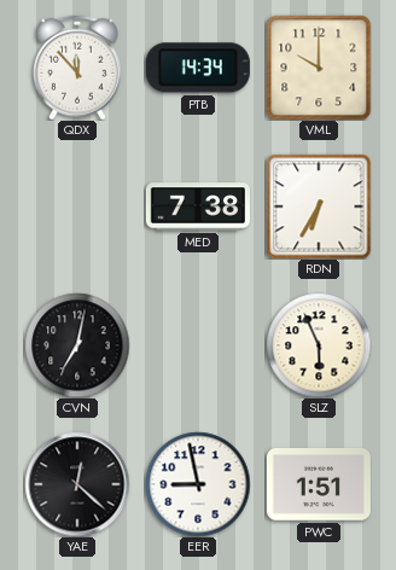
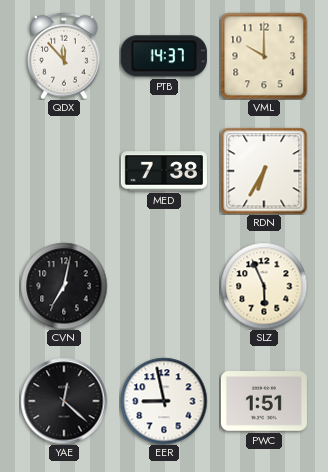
PTB: 14:34 -> 14:37
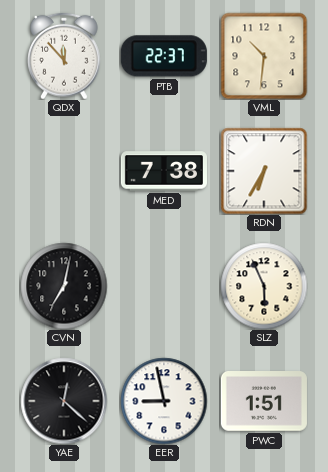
PTB: 14:37 -> 22:37
VML: 10:00 -> 10:31
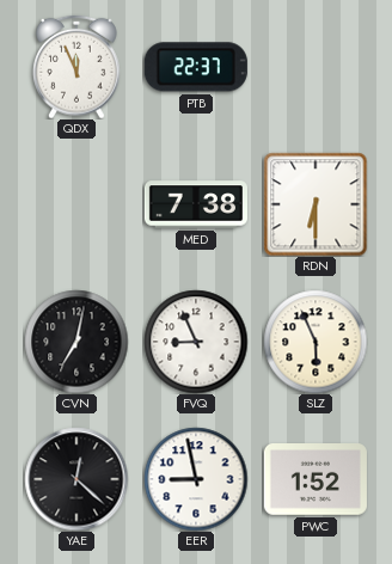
QDX: 11:53 -> 11:56
VML: 10:31 -> none
RDN: 6:35 -> 6:30
FVQ: none -> 8:56
PWC: 1:51 -> 1:52
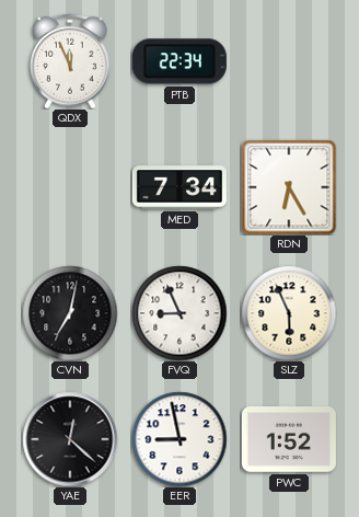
PTB: 22:37 -> 22:34
MED: 7:38 -> 7:34
RDN: 6:30 -> 6:25
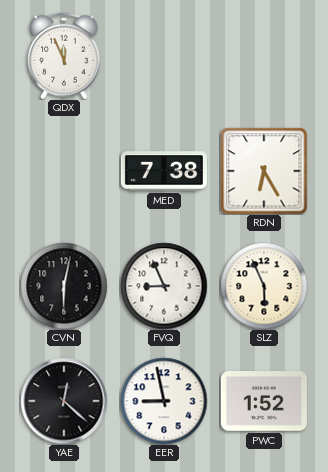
PTB: 22:34 -> none
MED: 7:34 -> 7:38
CVN: 7:02 -> 6:02
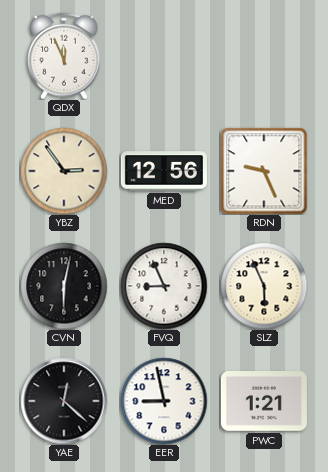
YBZ: none -> 2:54
MED: 7:38 -> 12:56
RDN: 6:25 -> 9:26
PWC: 1:52 -> 1:21
